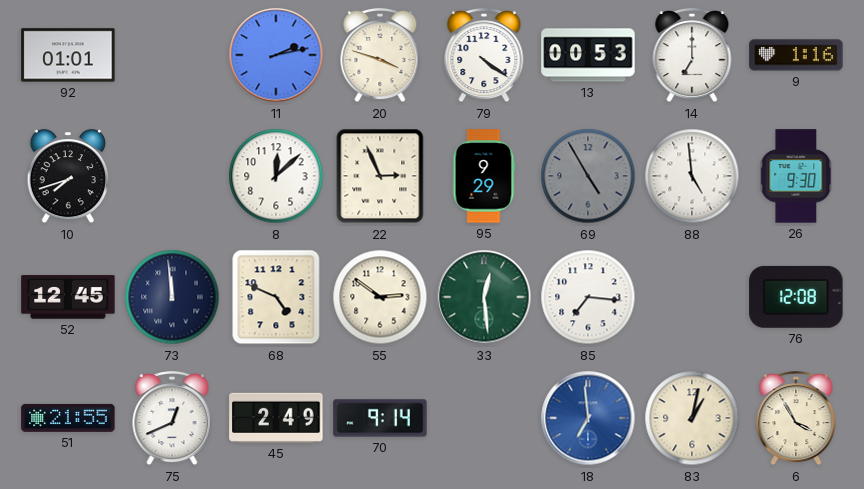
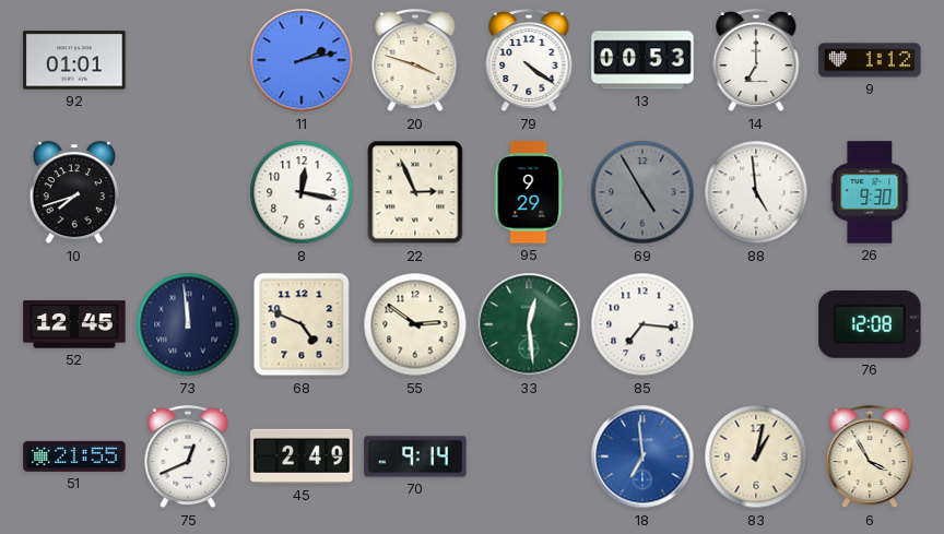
9: 1:16 -> 1:12
8: 12:08 -> 12:17
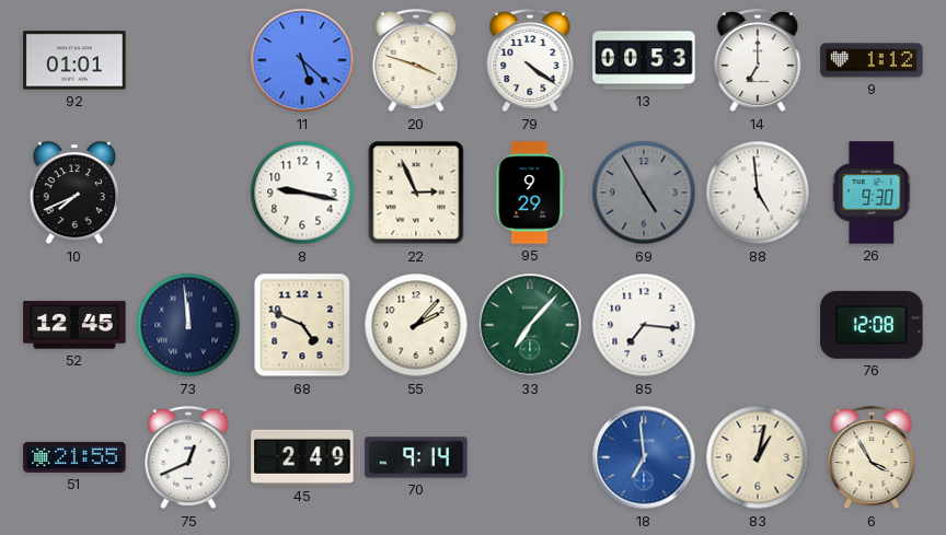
11: 2:13 -> 5:22
10: 7:42 -> 7:41
8: 12:17 -> 9:17
55: 2:51 -> 2:07
33: 12:29 -> 7:07
